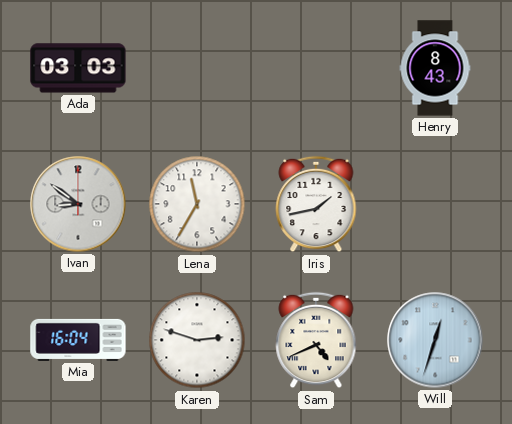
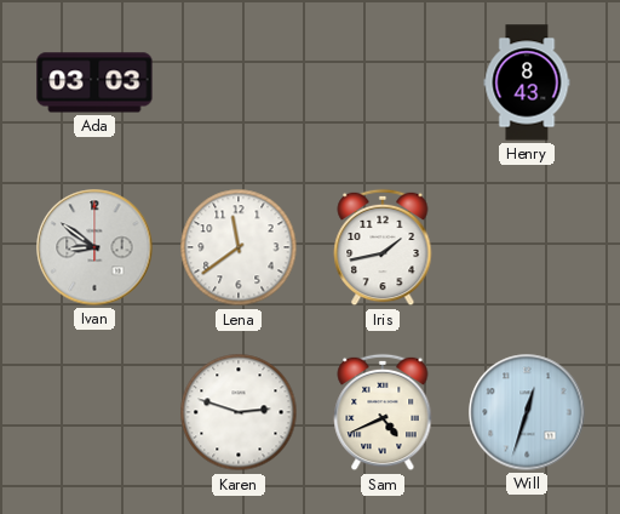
Lena: 11:35 -> 11:39
Mia: 16:04 -> none
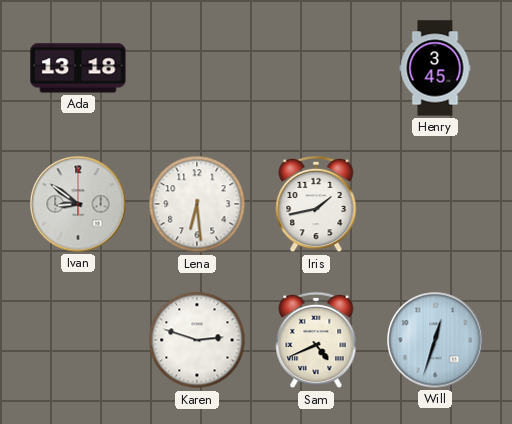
Ada: 03:03 -> 13:18
Henry: 8:43 -> 3:45
Lena: 11:39 -> 6:29
